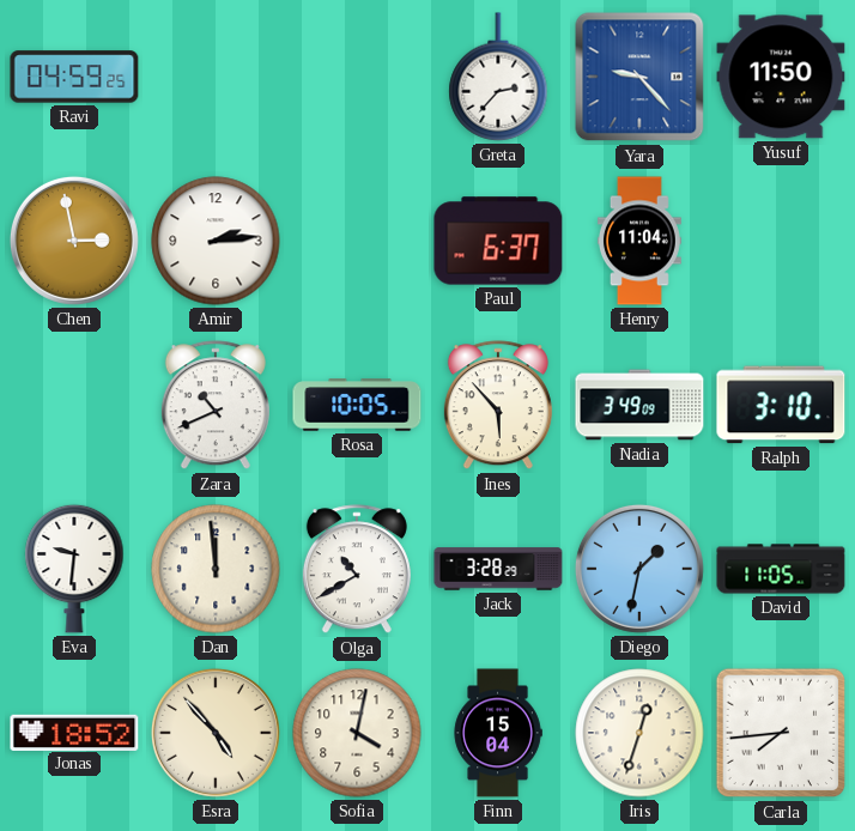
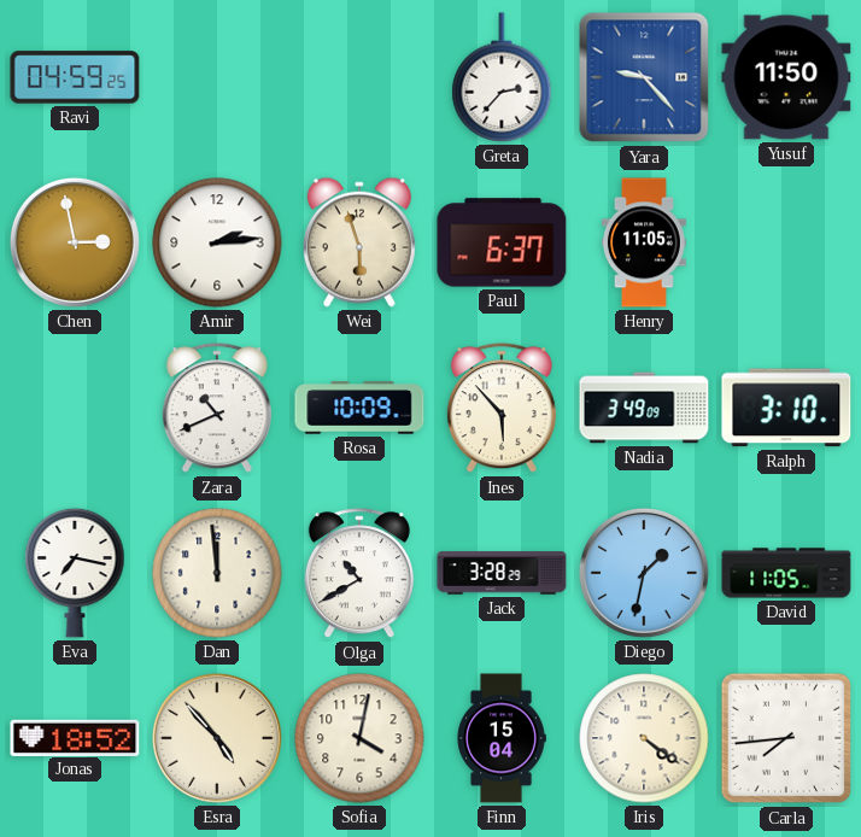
Wei: none -> 5:57
Henry: 11:04 -> 11:05
Rosa: 10:05 -> 10:09
Eva: 9:31 -> 7:17
Iris: 12:33 -> 4:21
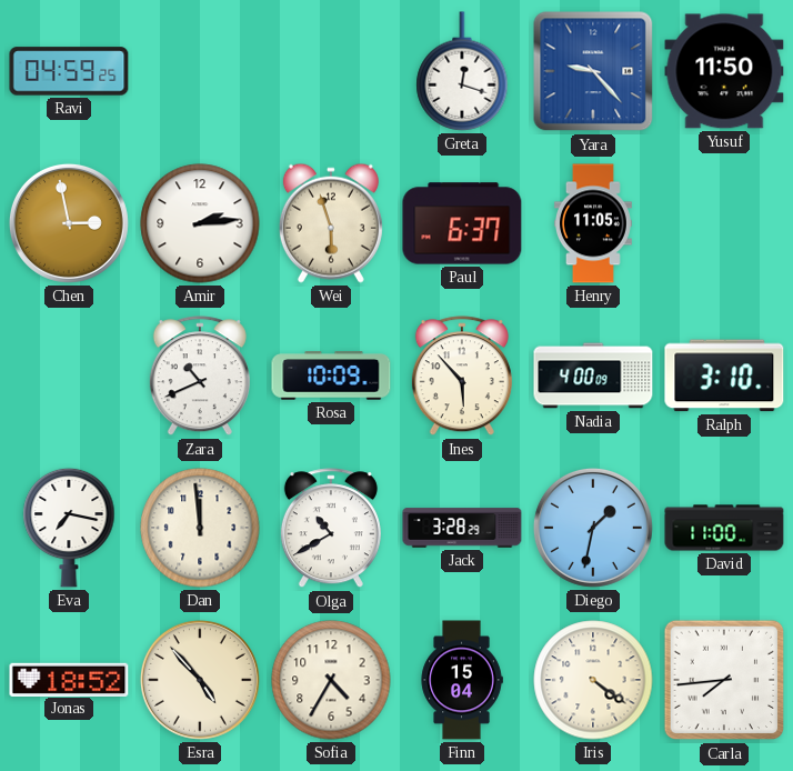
Greta: 2:37 -> 12:18
Nadia: 3:49 -> 4:00
David: 11:05 -> 11:00
Sofia: 4:02 -> 4:35
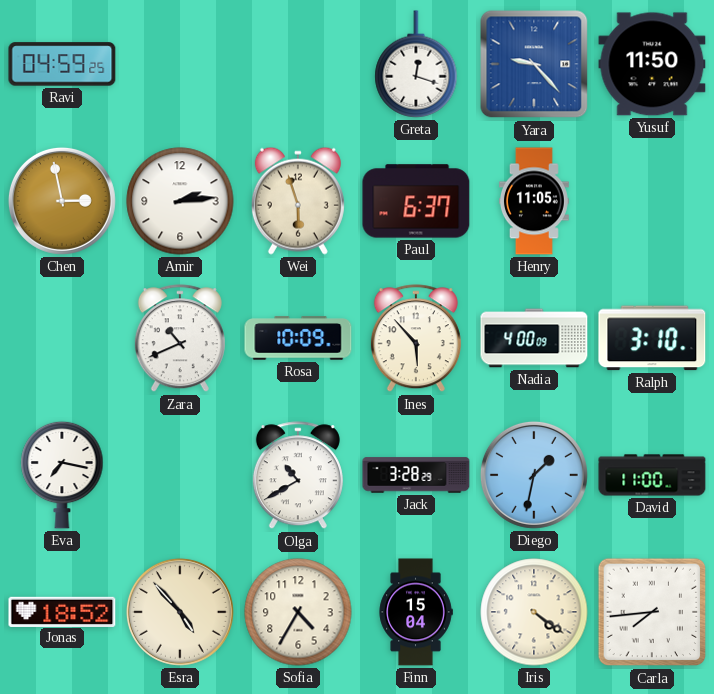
Dan: 11:59 -> none
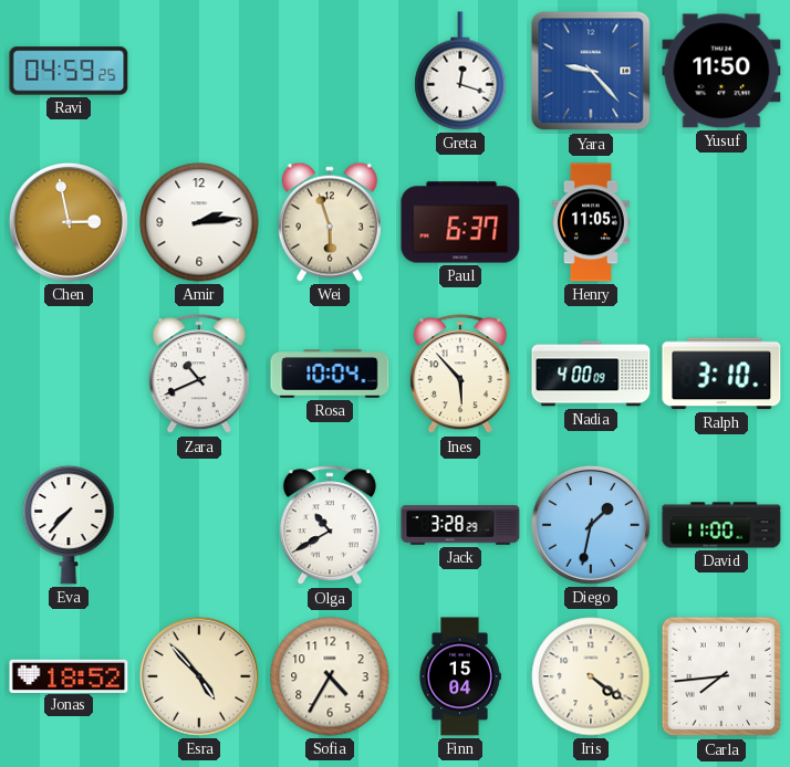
Rosa: 10:09 -> 10:04
Eva: 7:17 -> 7:37
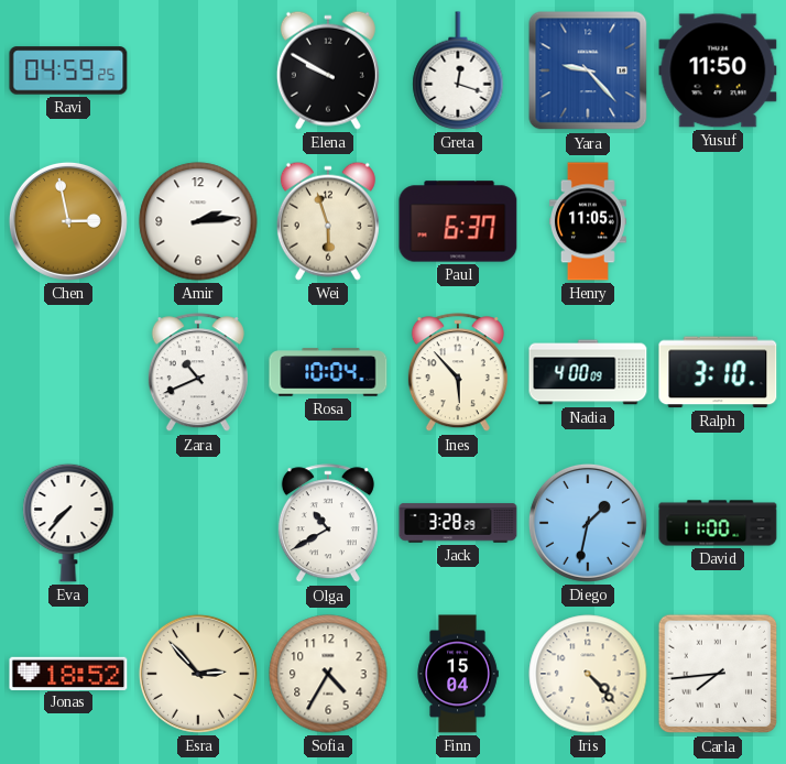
Elena: none -> 9:50
Esra: 4:53 -> 2:53
Iris: 4:21 -> 4:23
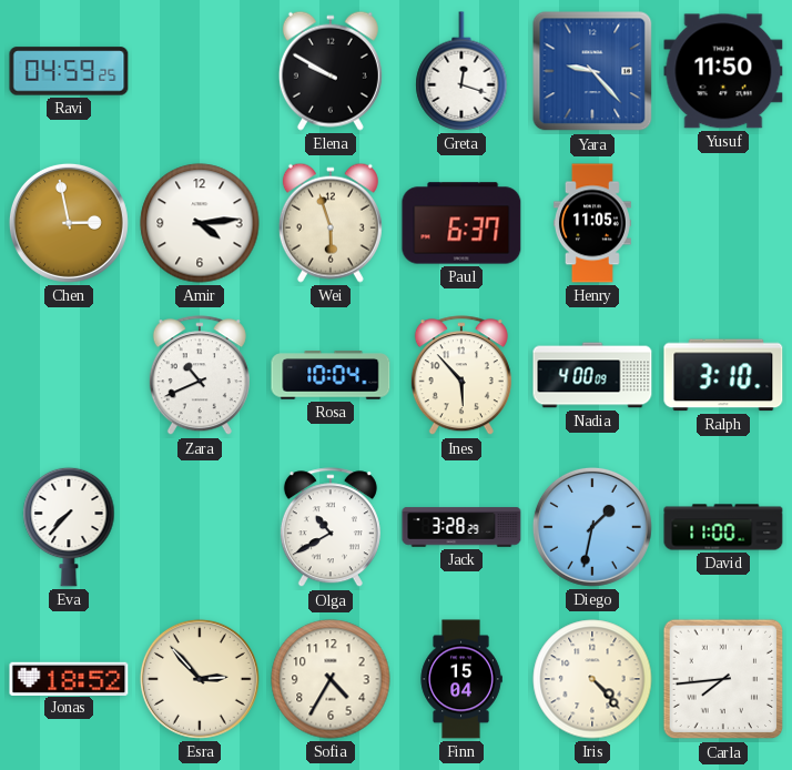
Amir: 2:14 -> 4:14
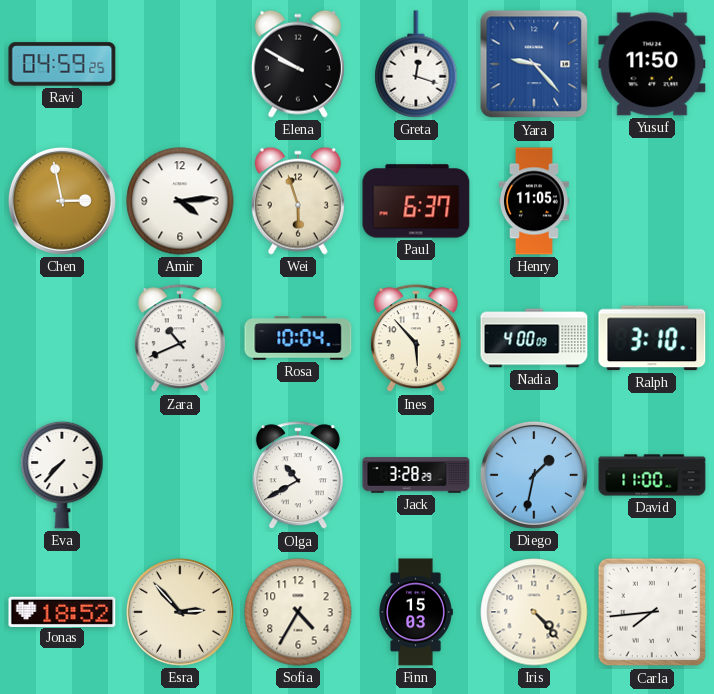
Finn: 15:04 -> 15:03
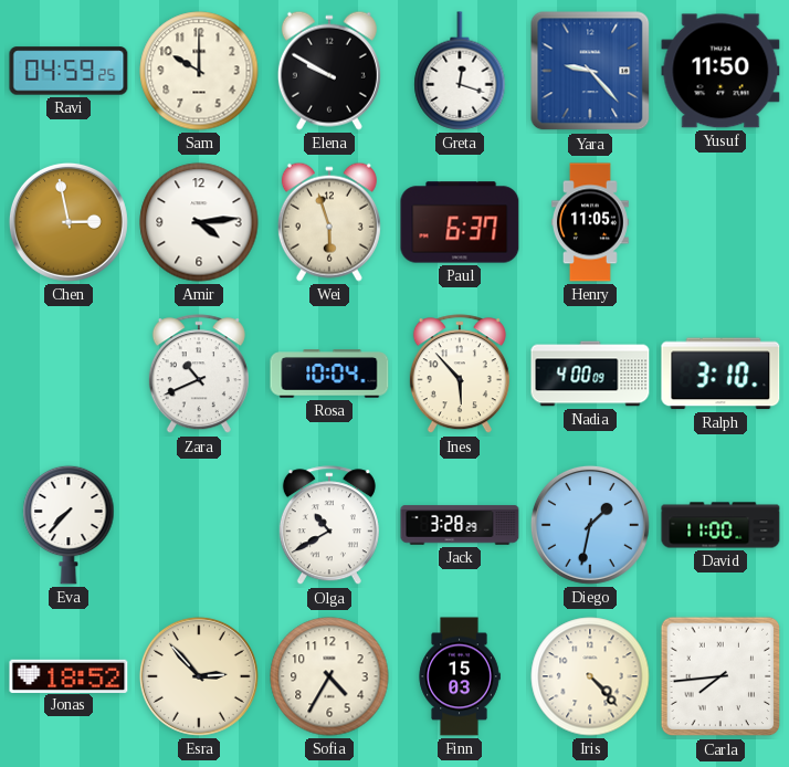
Sam: none -> 10:00
